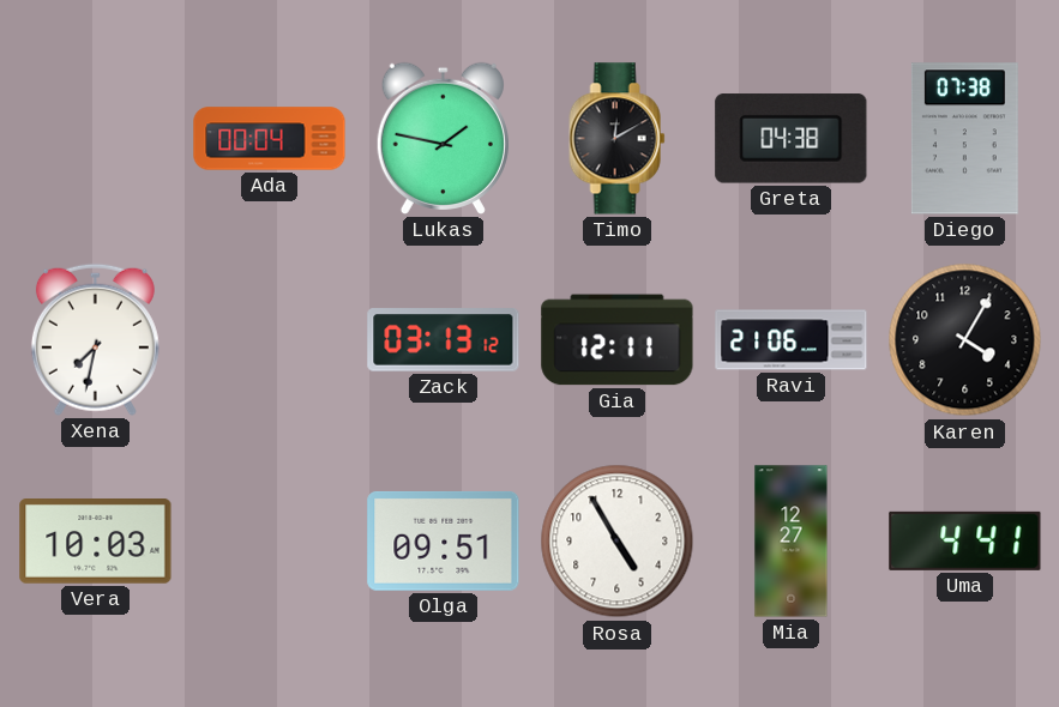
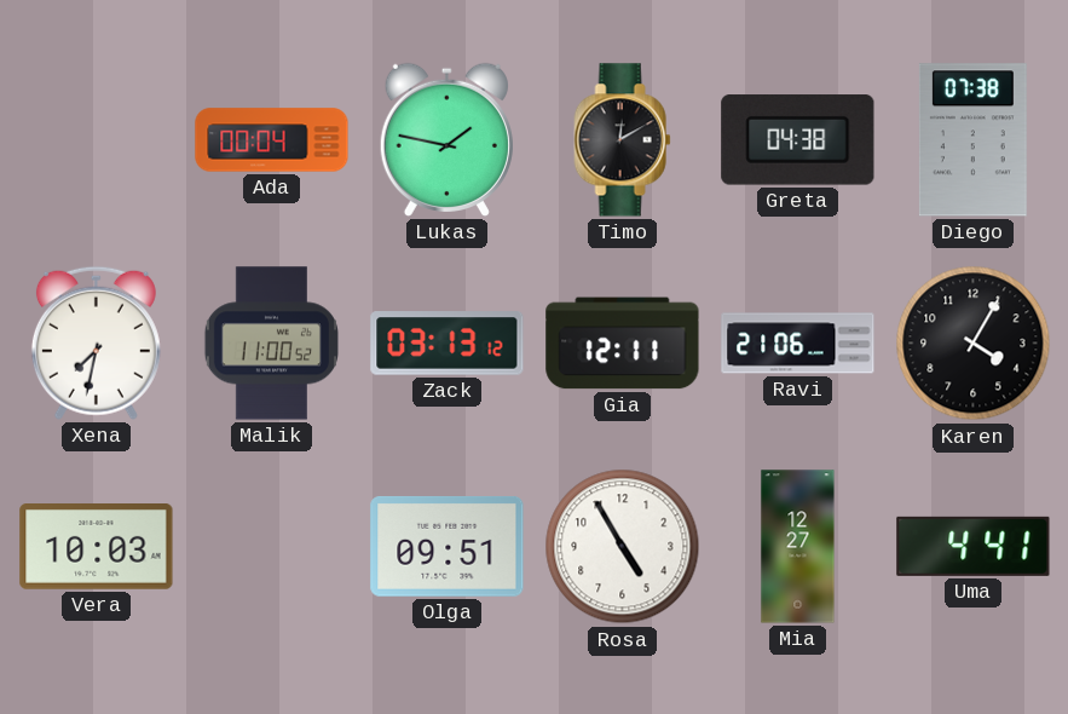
Malik: none -> 11:00
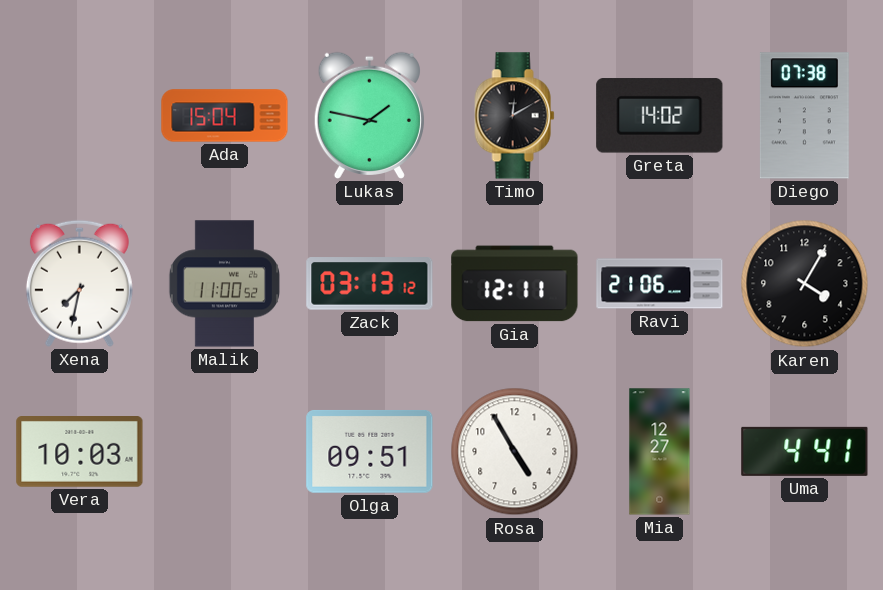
Ada: 00:04 -> 15:04
Greta: 04:38 -> 14:02
